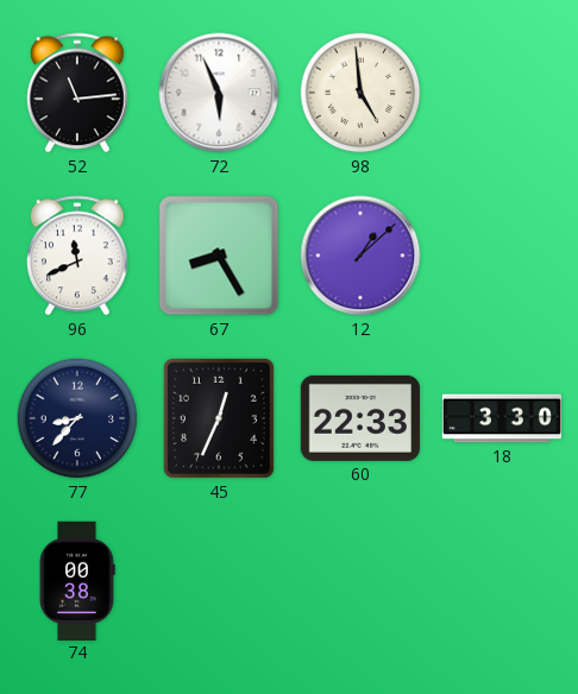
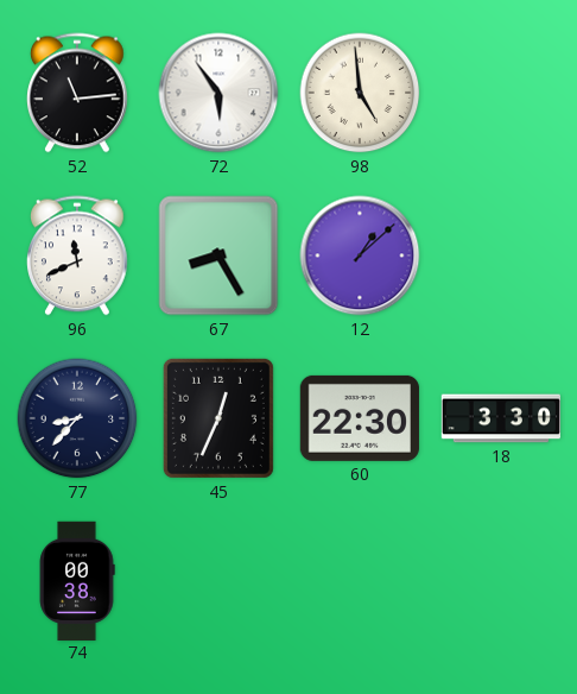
72: 5:56 -> 5:54
60: 22:33 -> 22:30
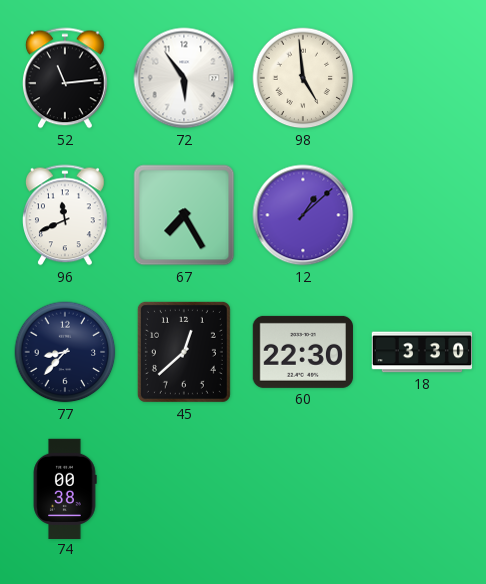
67: 8:25 -> 7:25
45: 12:34 -> 12:38
